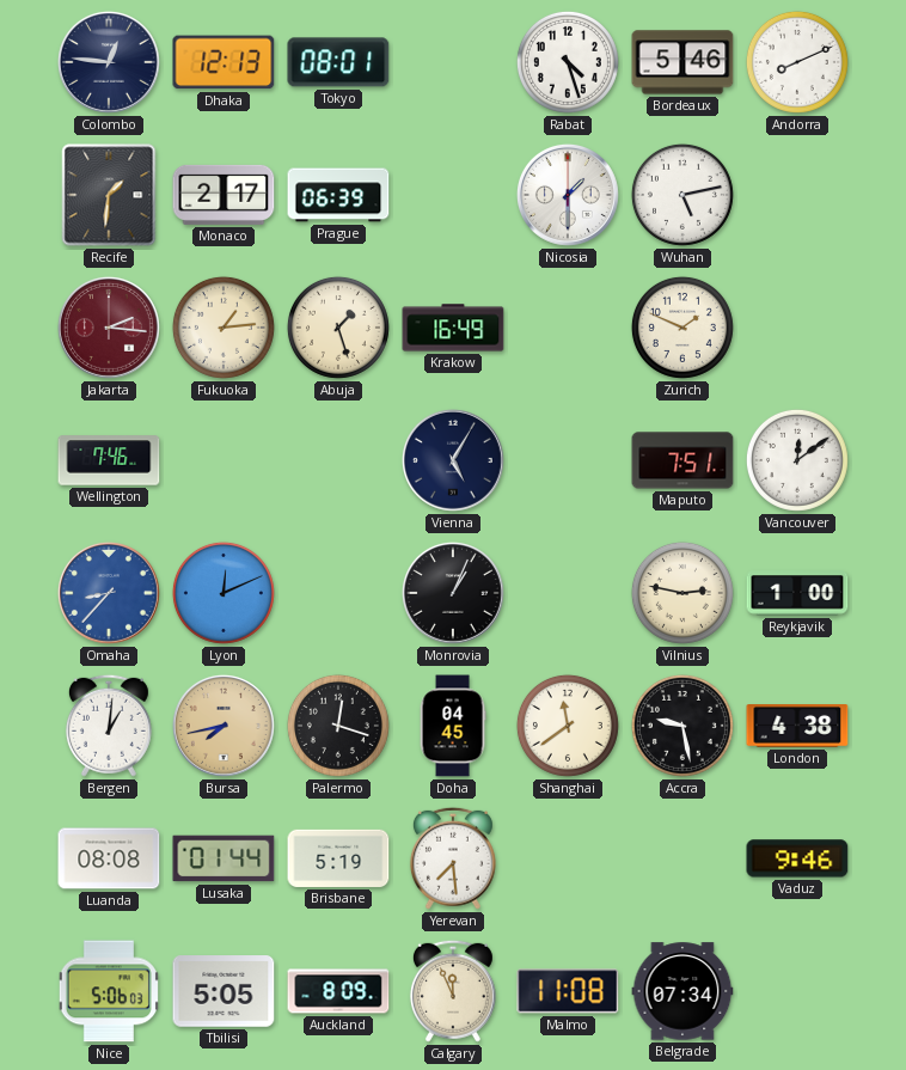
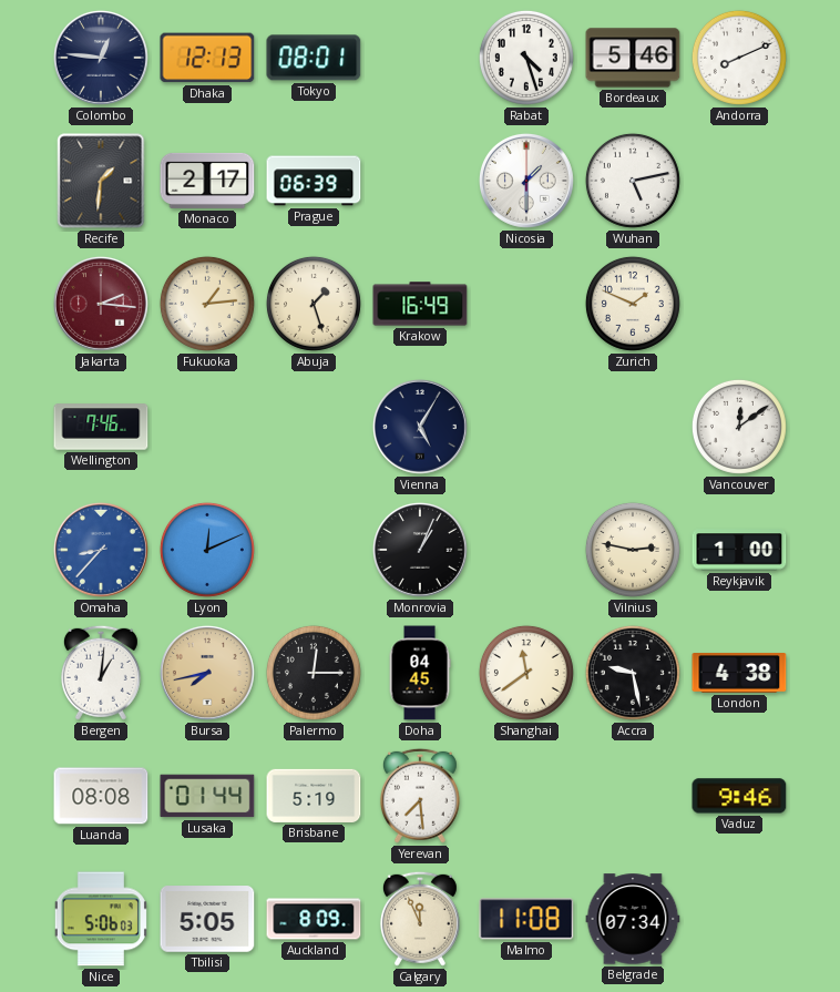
Maputo: 7:51 -> none
Palermo: 12:18 -> 12:15
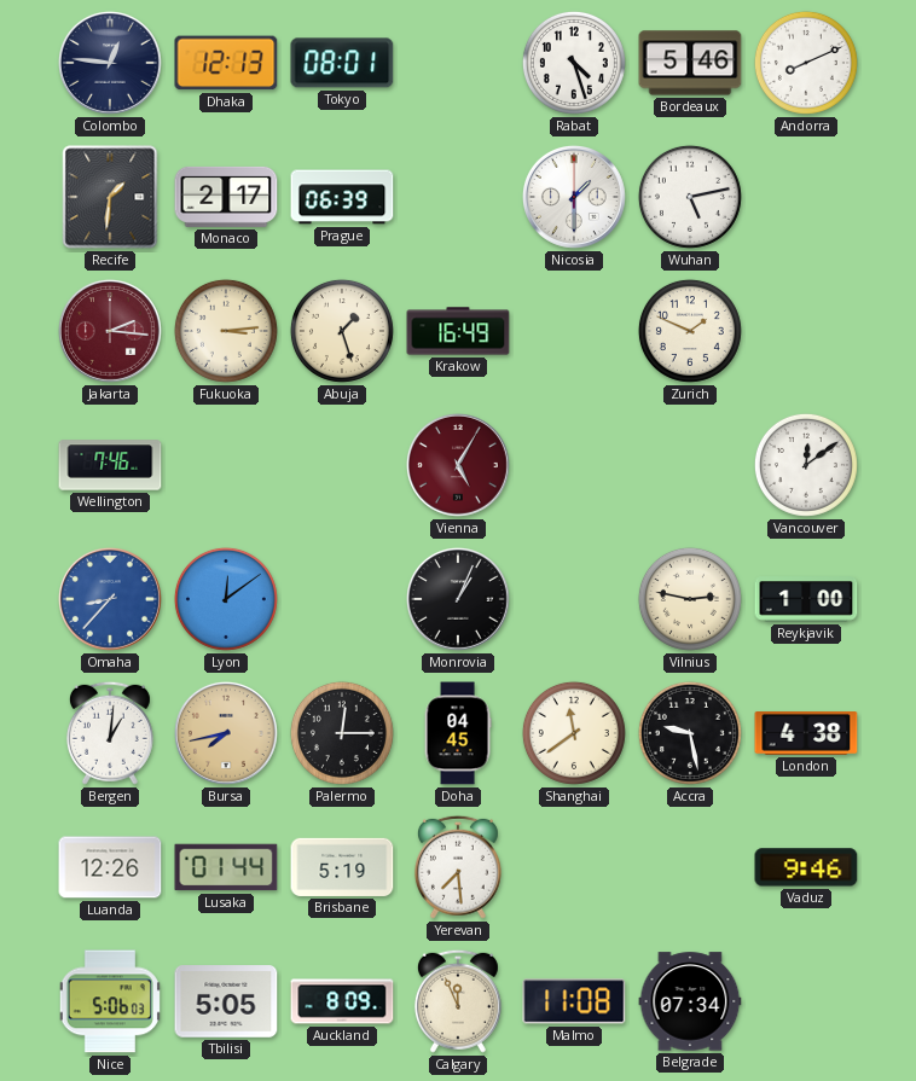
Fukuoka: 1:14 -> 3:14
Vienna dial: navy -> burgundy
Lyon: 12:11 -> 12:09
Luanda: 08:08 -> 12:26
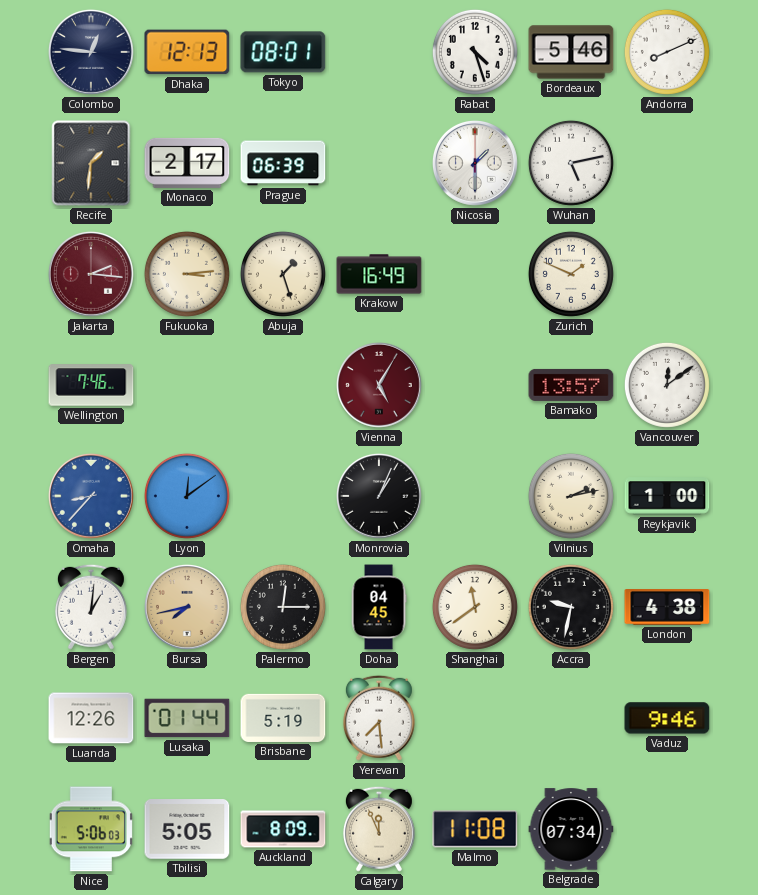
Bamako: none -> 13:57
Vilnius: 2:47 -> 2:13
Accra: 9:28 -> 9:32
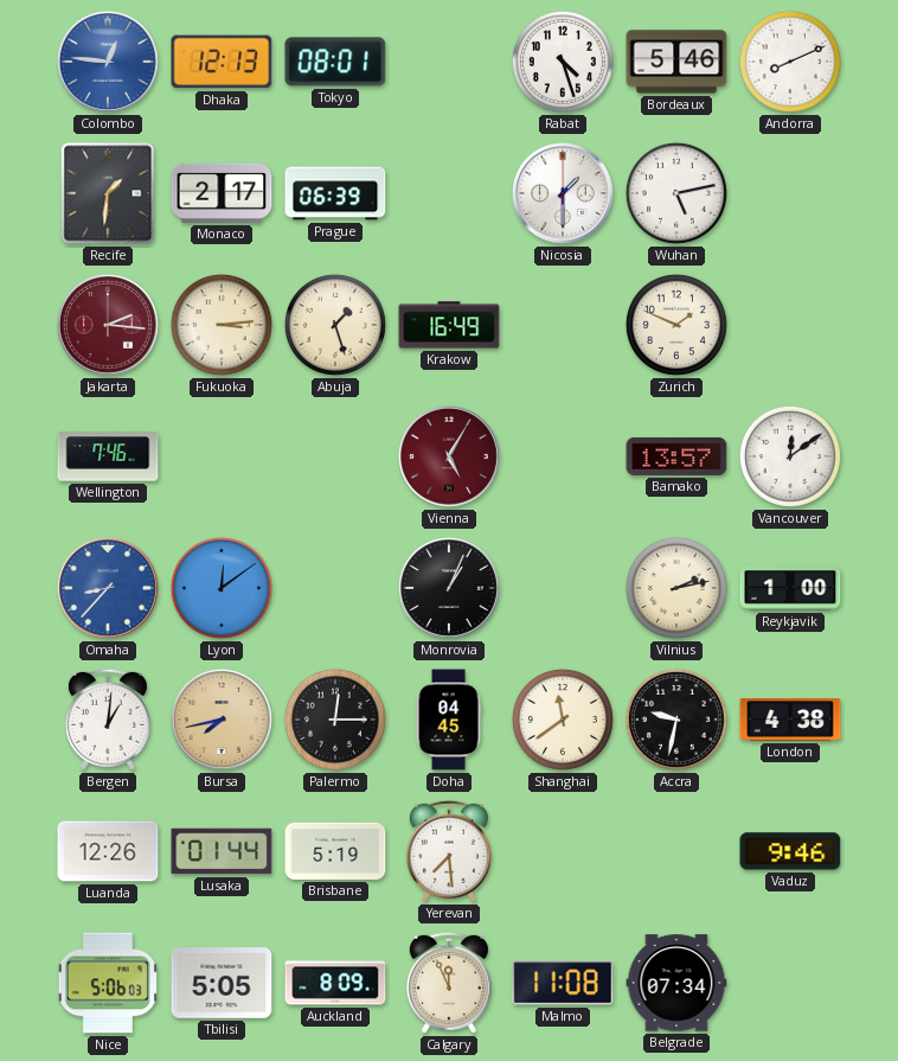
Colombo dial: navy -> blue
